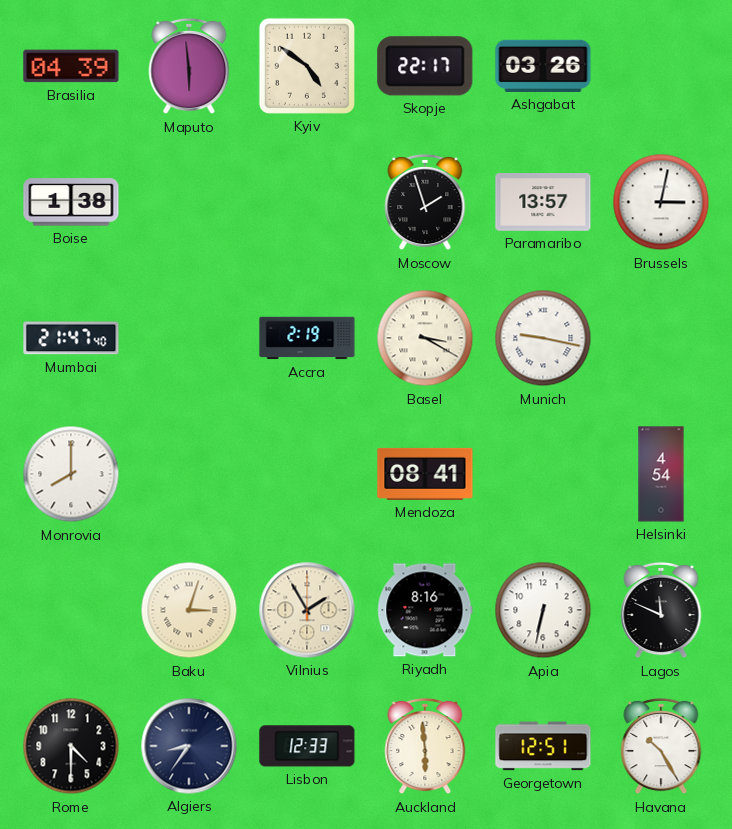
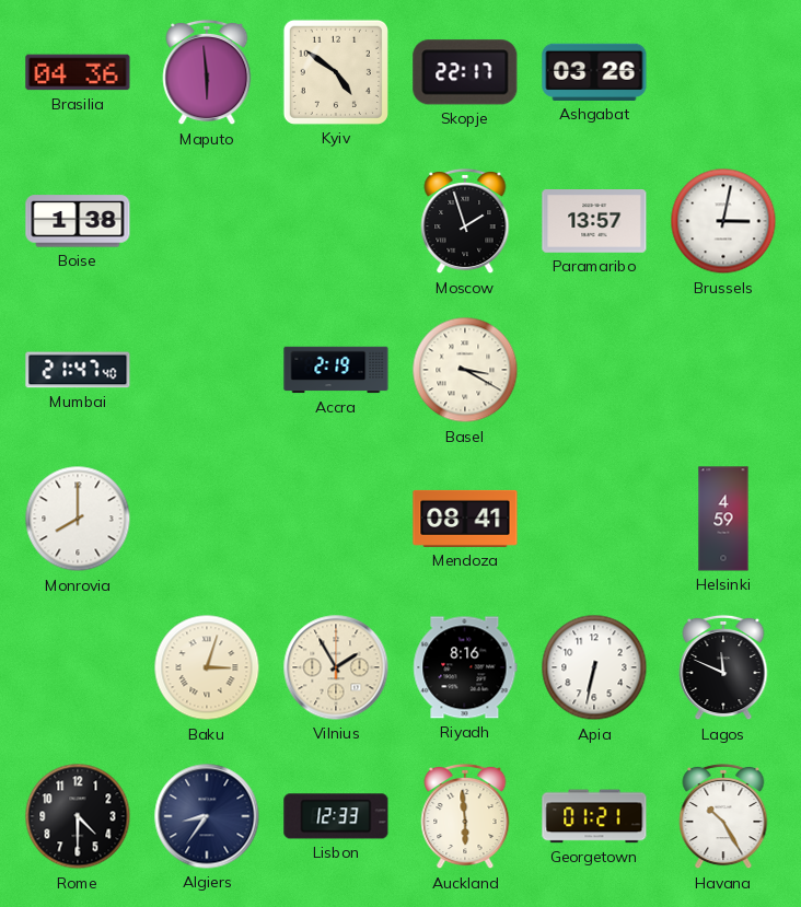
Brasilia: 04:39 -> 04:36
Munich: 9:17 -> none
Helsinki: 4:54 -> 4:59
Georgetown: 12:51 -> 01:21
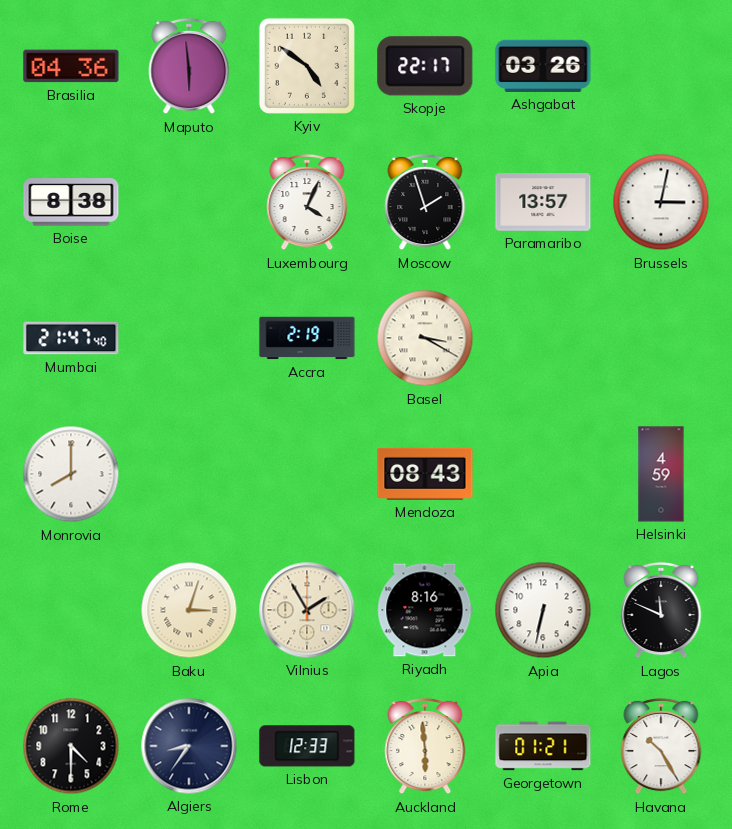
Boise: 1:38 -> 8:38
Luxembourg: none -> 4:04
Mendoza: 08:41 -> 08:43
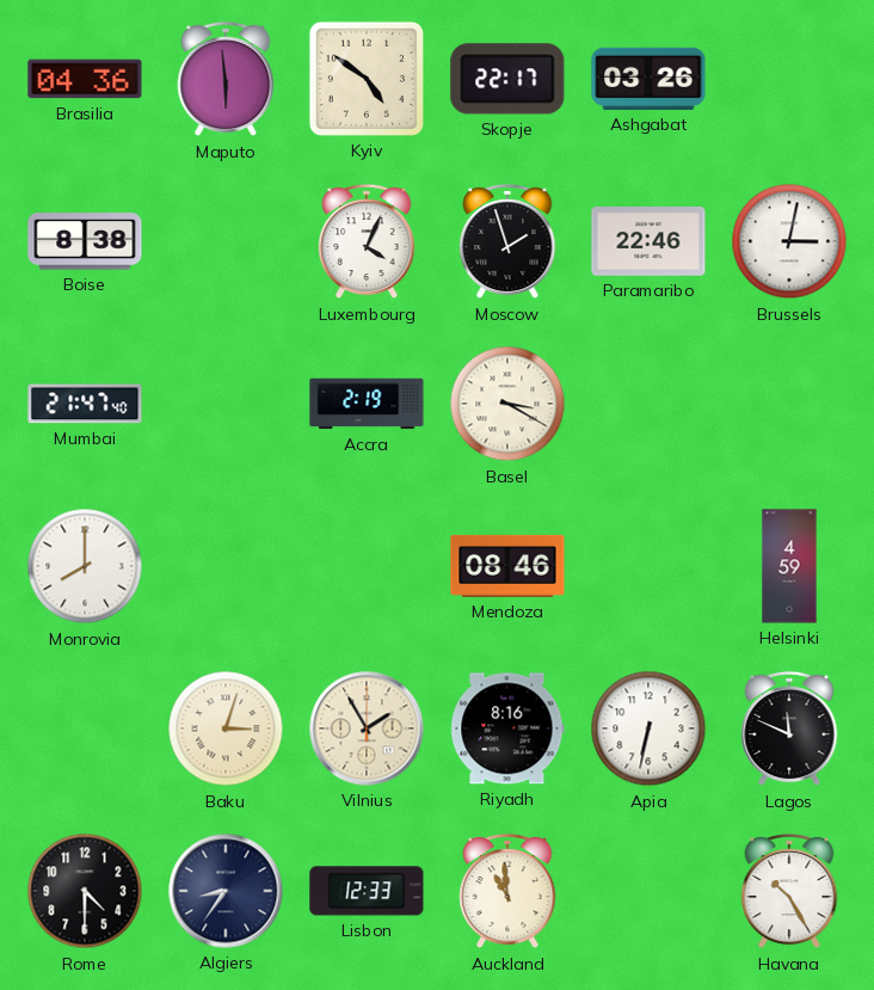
Paramaribo: 13:57 -> 22:46
Mendoza: 08:43 -> 08:46
Auckland: 5:59 -> 10:59
Georgetown: 01:21 -> none
